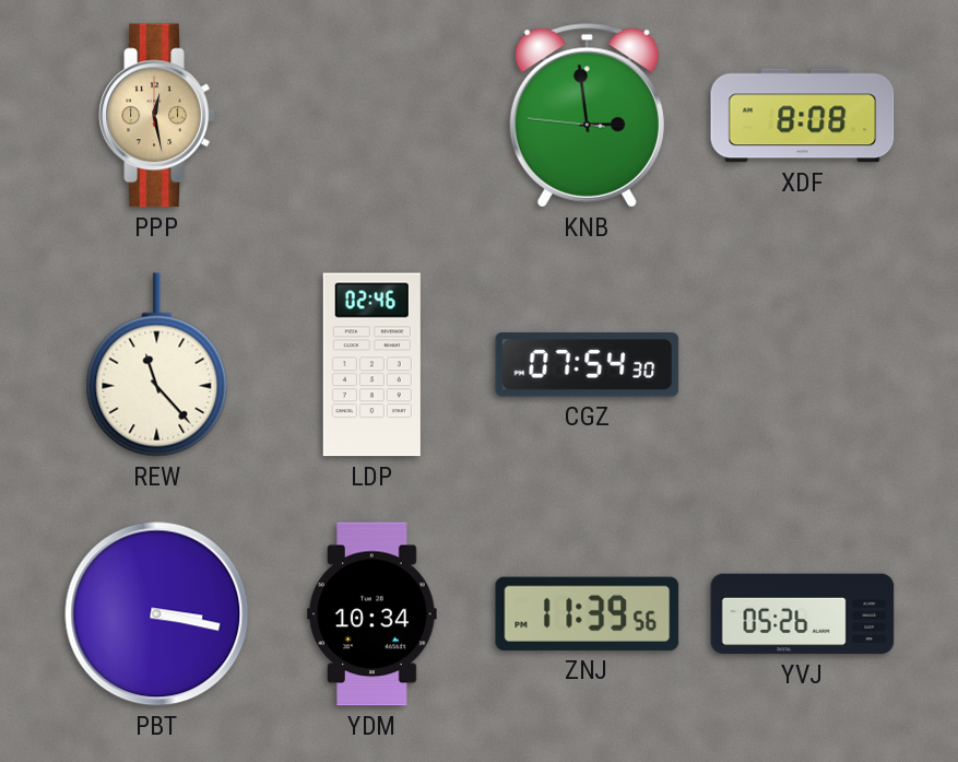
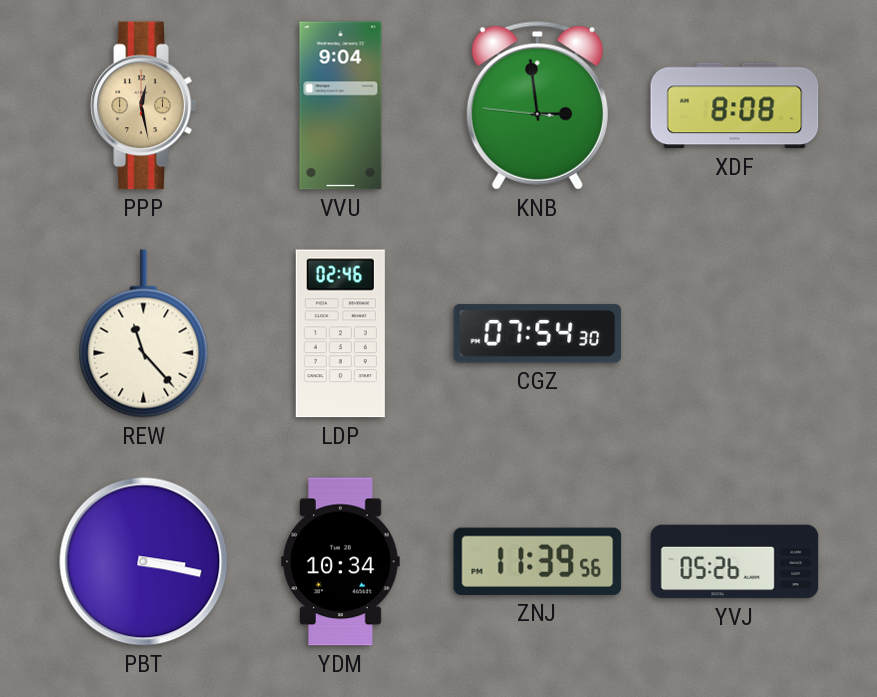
VVU: none -> 9:04
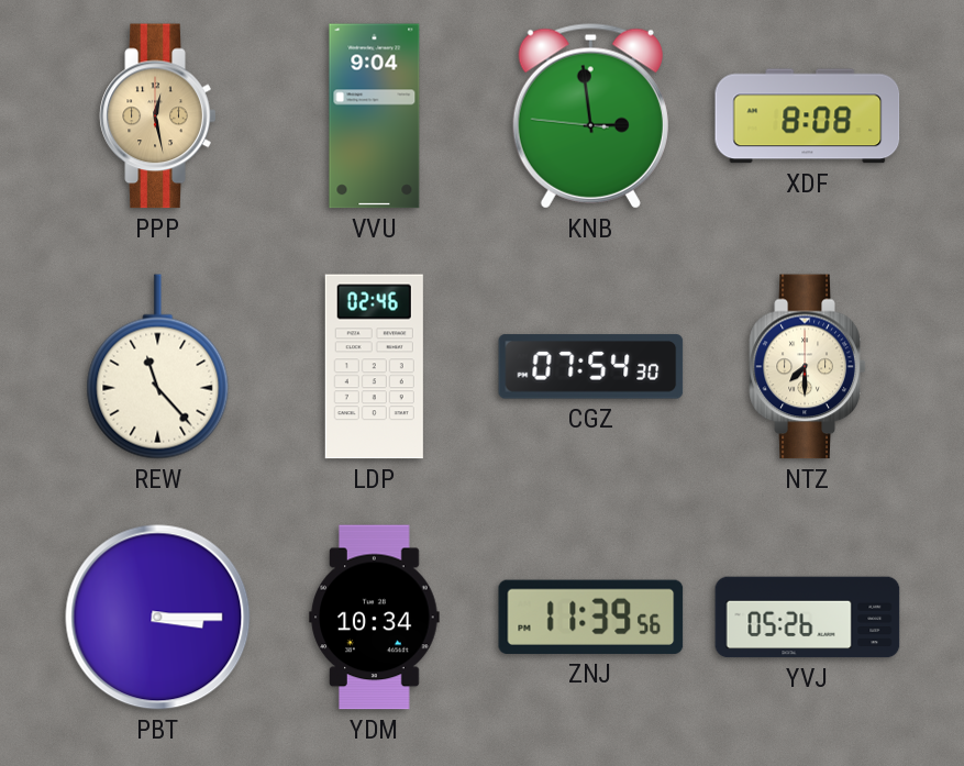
NTZ: none -> 7:30
PBT: 3:17 -> 3:15
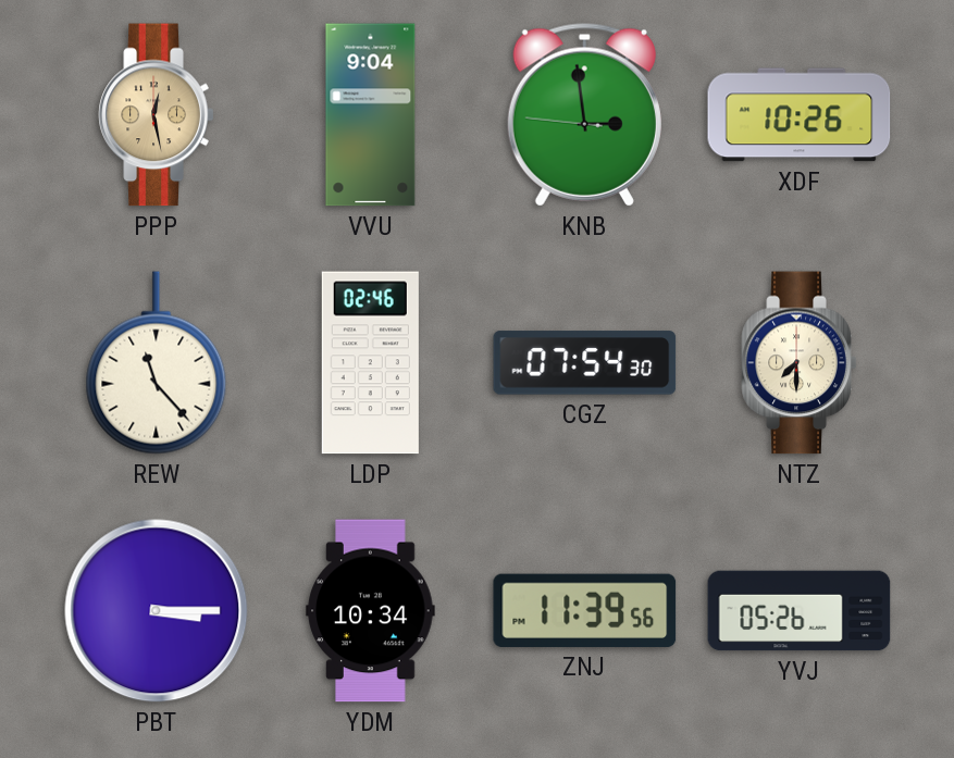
XDF: 8:08 -> 10:26
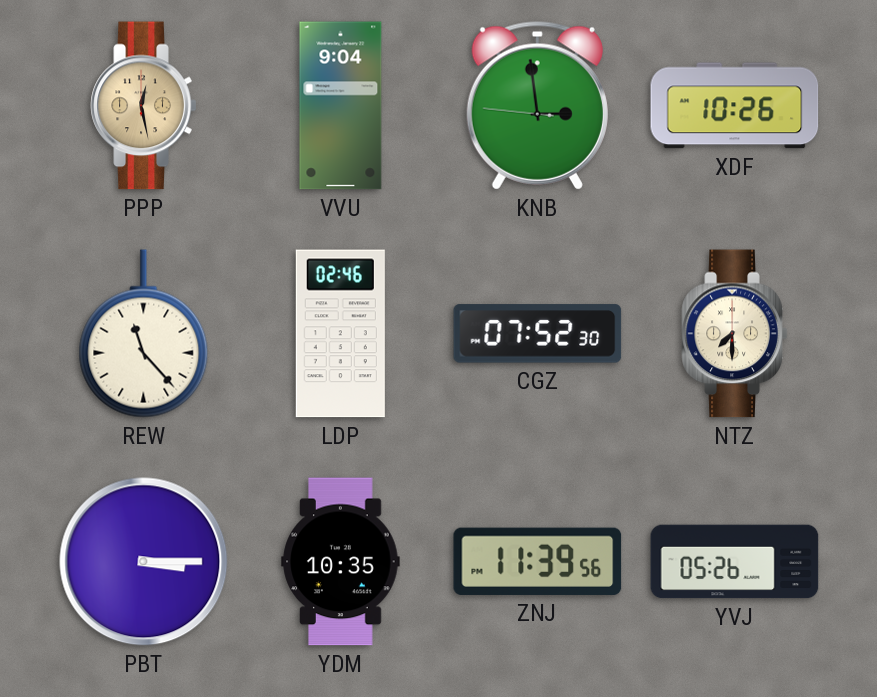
CGZ: 07:54 -> 07:52
YDM: 10:34 -> 10:35
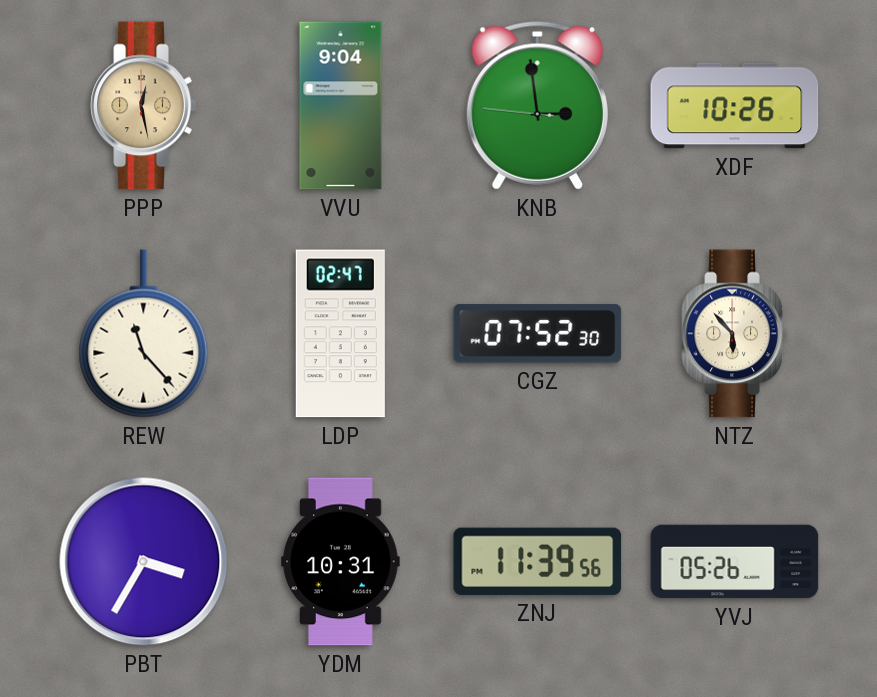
LDP: 02:46 -> 02:47
NTZ: 7:30 -> 5:53
PBT: 3:15 -> 3:35
YDM: 10:35 -> 10:31
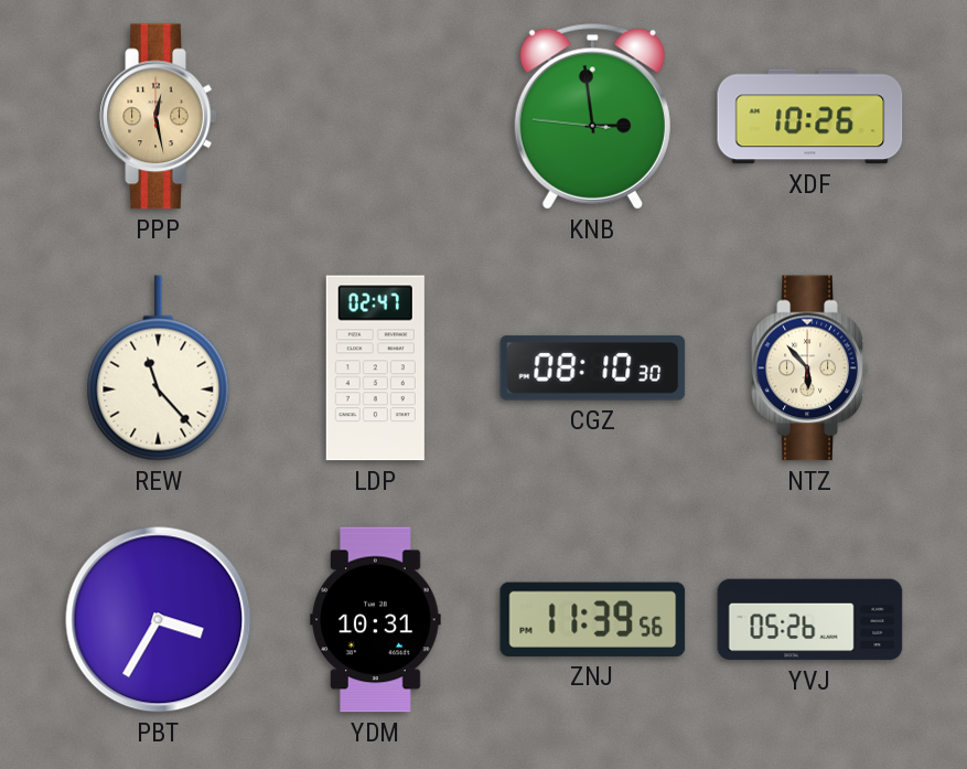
VVU: 9:04 -> none
CGZ: 07:52 -> 08:10
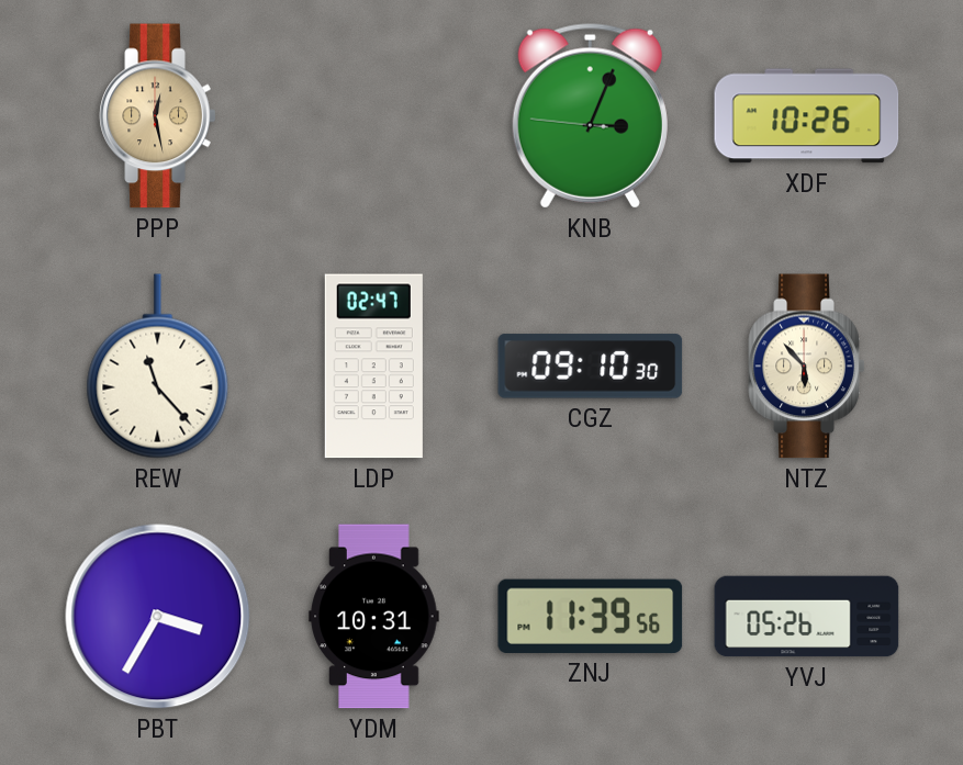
KNB: 2:58 -> 3:03
CGZ: 08:10 -> 09:10
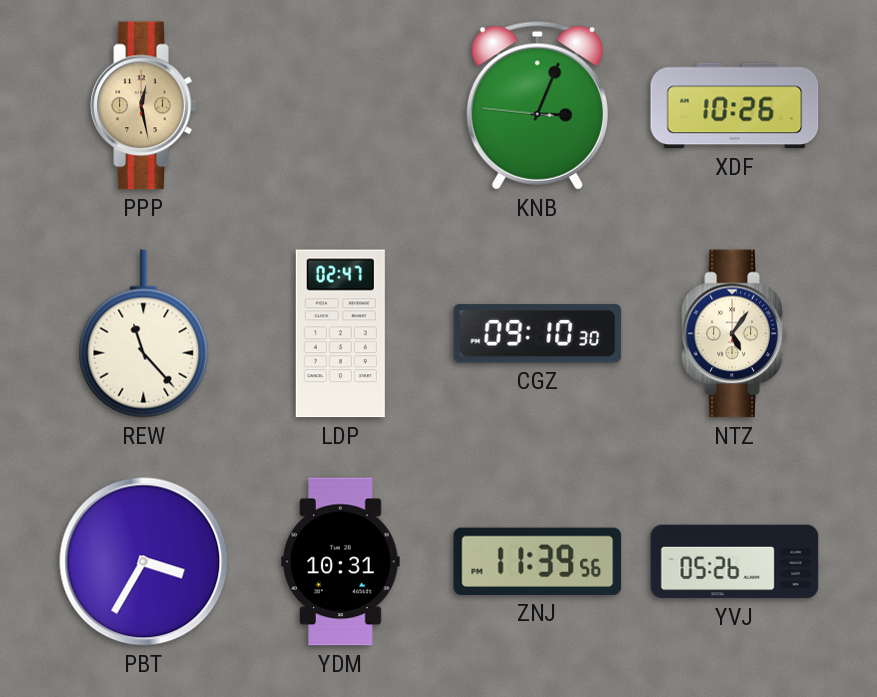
NTZ: 5:53 -> 5:06
